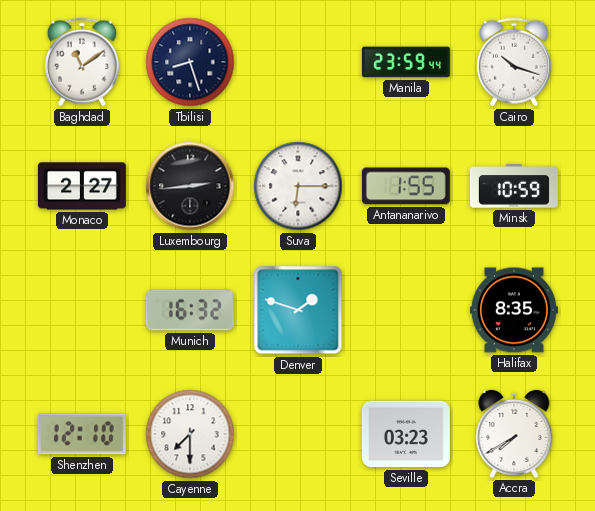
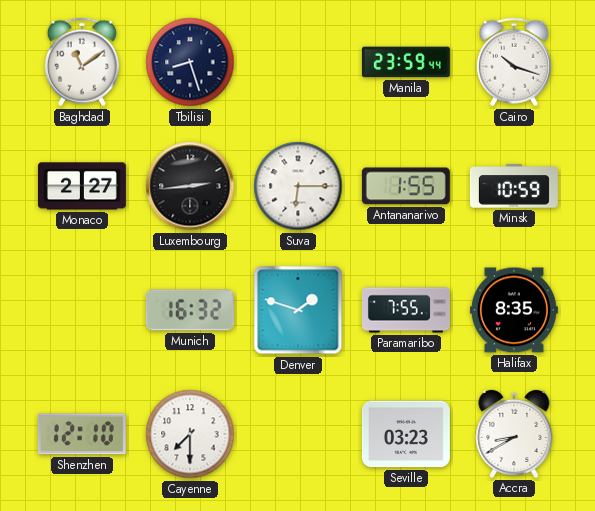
Paramaribo: none -> 7:55
Accra: 7:40 -> 8:40
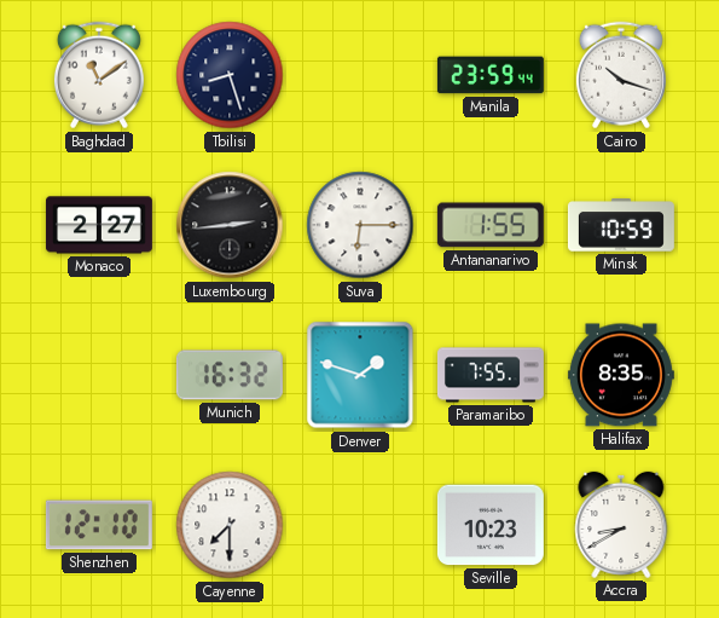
Seville: 03:23 -> 10:23
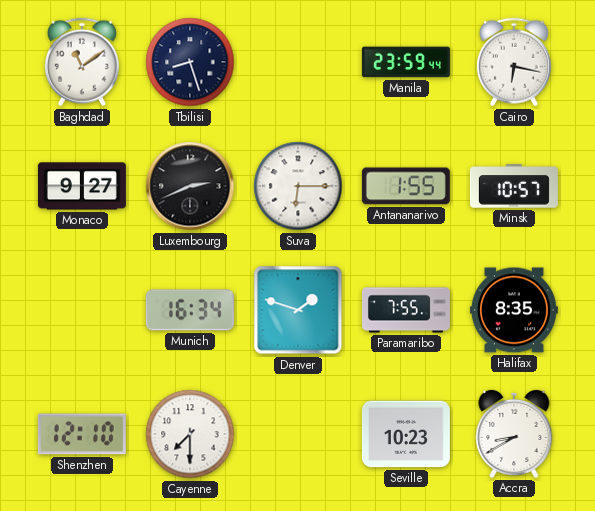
Cairo: 10:18 -> 6:17
Monaco: 2:27 -> 9:27
Luxembourg: 2:44 -> 2:41
Minsk: 10:59 -> 10:57
Munich: 16:32 -> 16:34
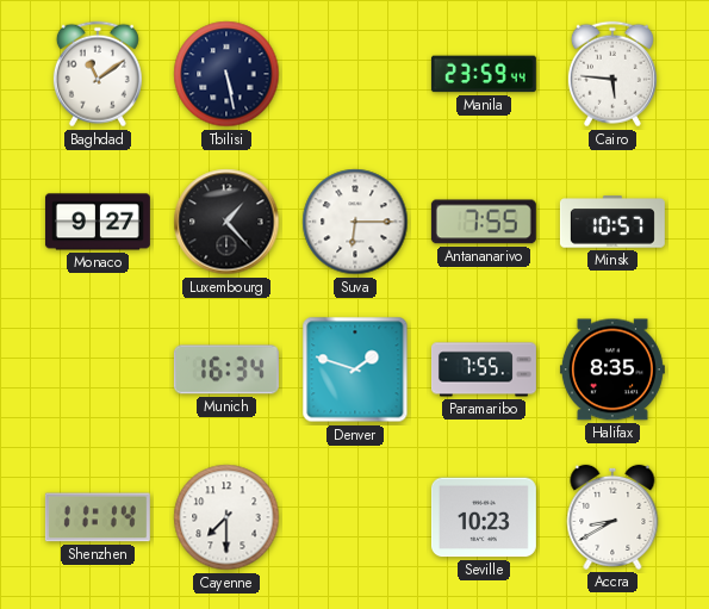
Tbilisi: 8:27 -> 5:28
Cairo: 6:17 -> 5:46
Luxembourg: 2:41 -> 1:23
Antananarivo: 1:55 -> 7:55
Shenzhen: 12:10 -> 11:14
